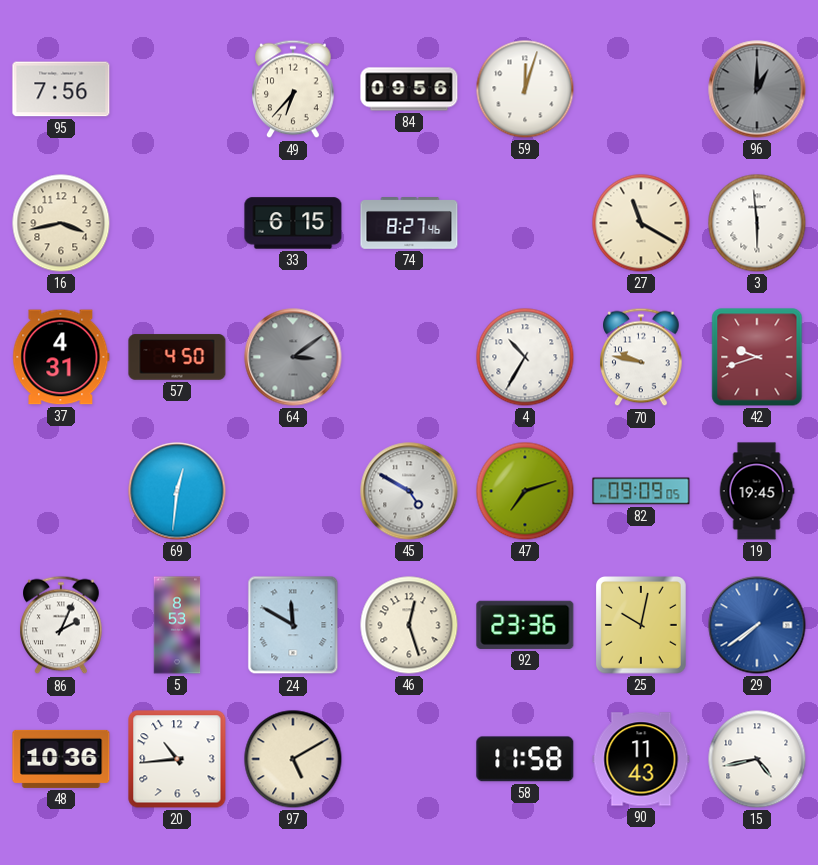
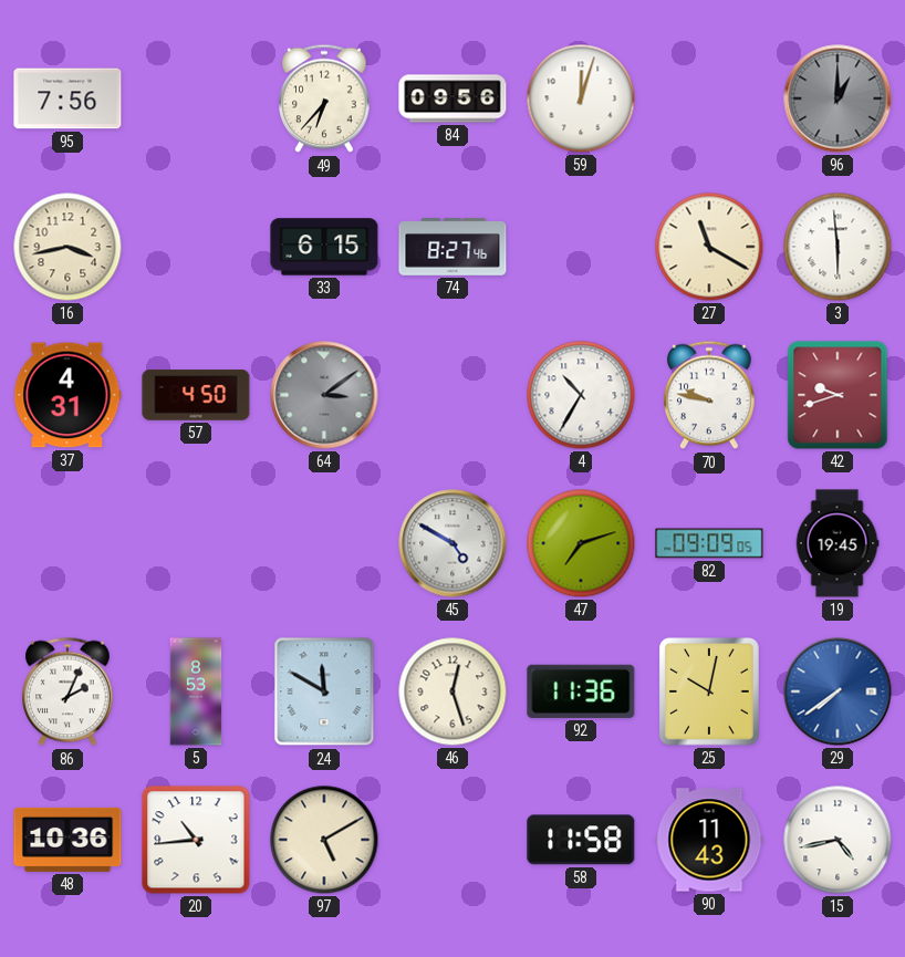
69: 12:31 -> none
92: 23:36 -> 11:36
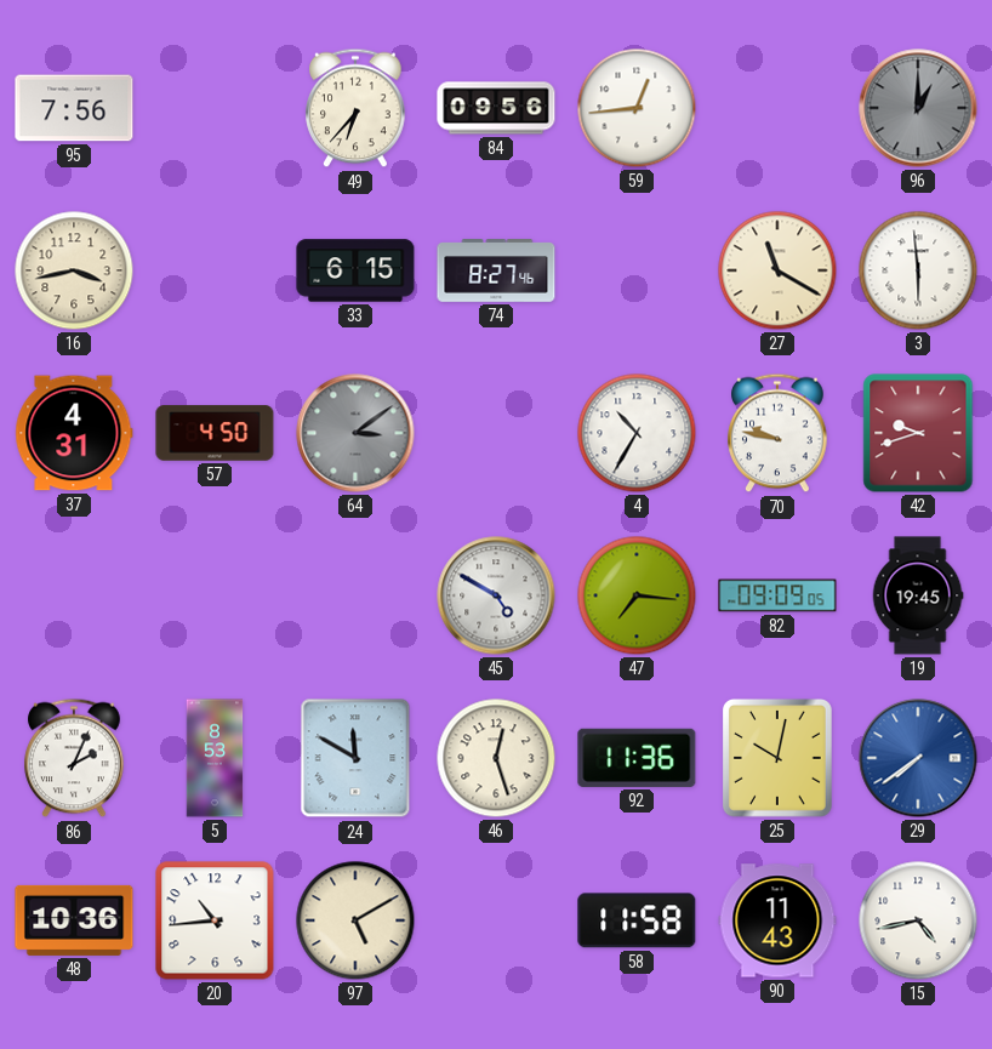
59: 12:03 -> 12:44
47: 7:12 -> 7:16
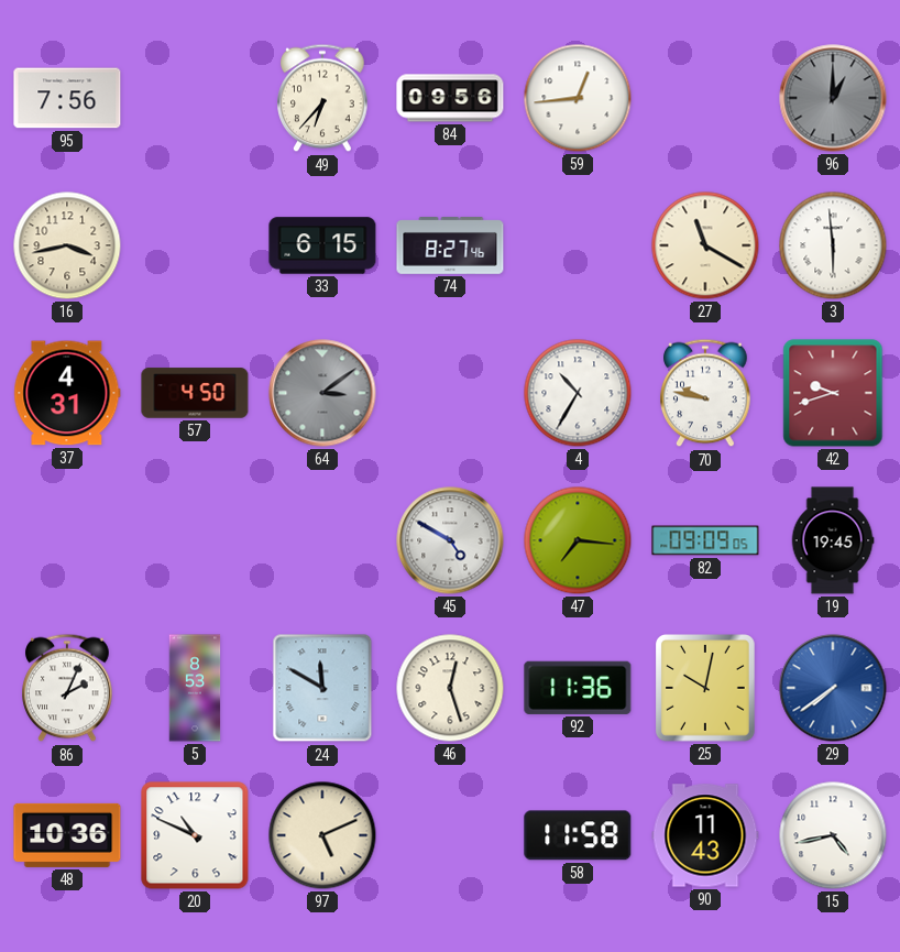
20: 10:44 -> 10:49
97: 5:10 -> 5:11
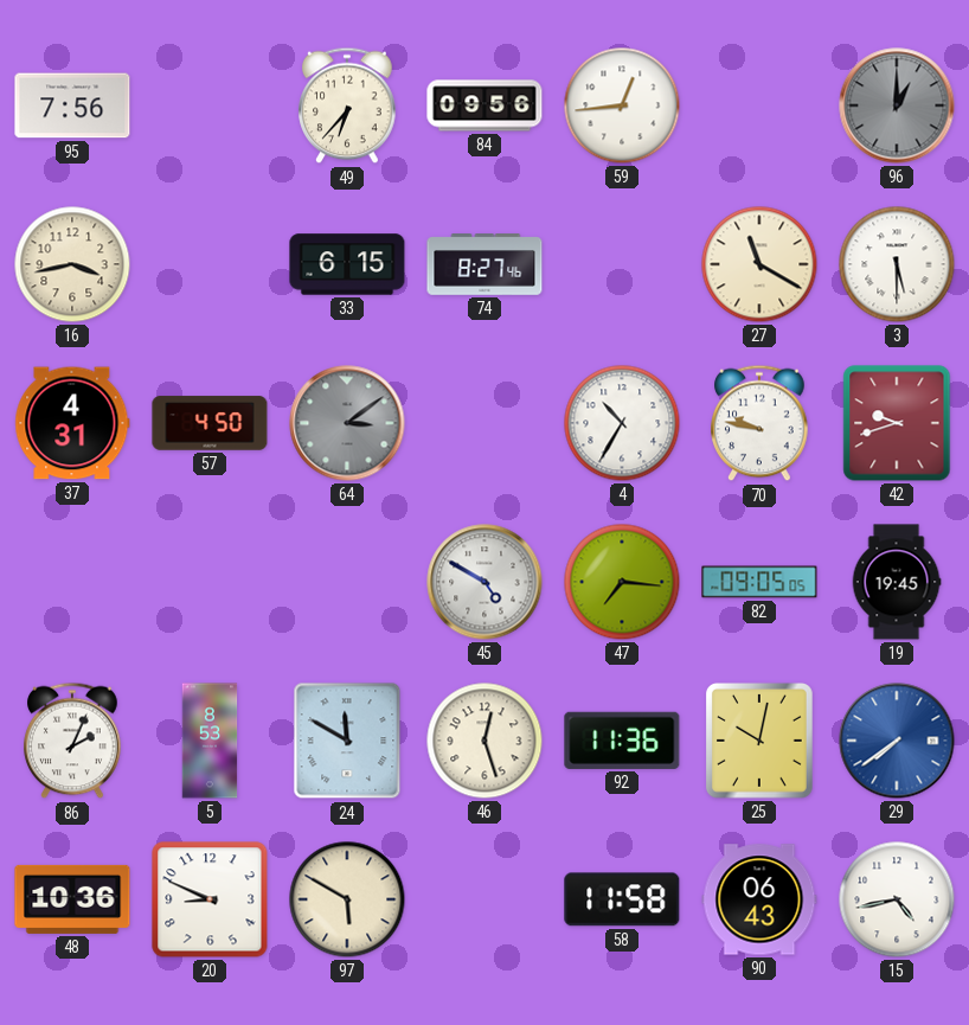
3: 5:59 -> 5:30
82: 09:09 -> 09:05
20: 10:49 -> 8:49
97: 5:11 -> 5:50
90: 11:43 -> 06:43
